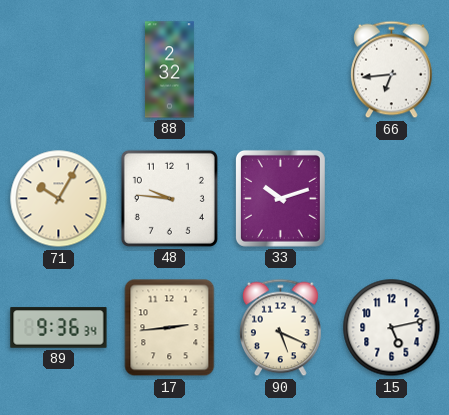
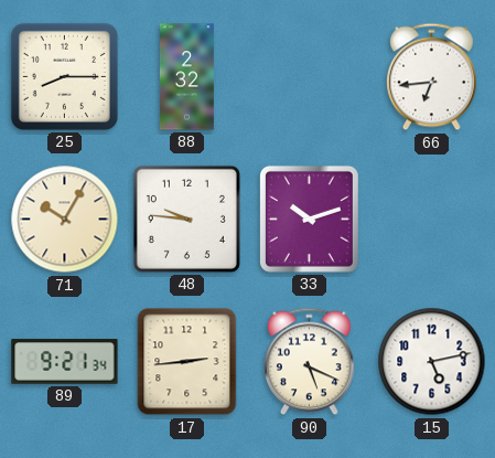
25: none -> 8:15
89: 9:36 -> 9:21
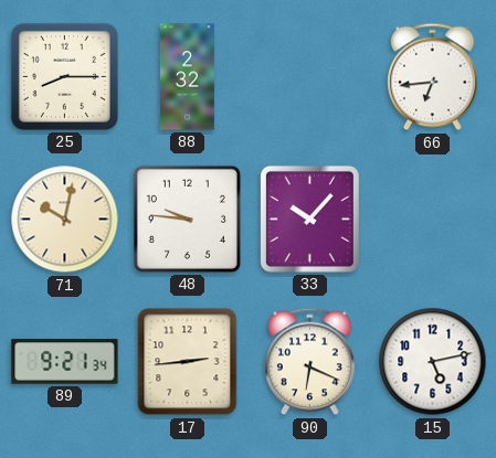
71: 10:05 -> 10:02
33: 10:12 -> 10:07
90: 5:19 -> 6:19
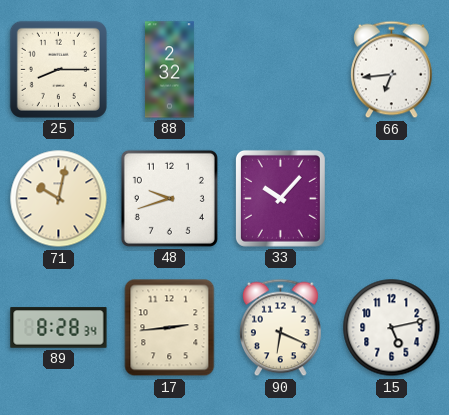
48: 9:46 -> 9:42
89: 9:21 -> 8:28
